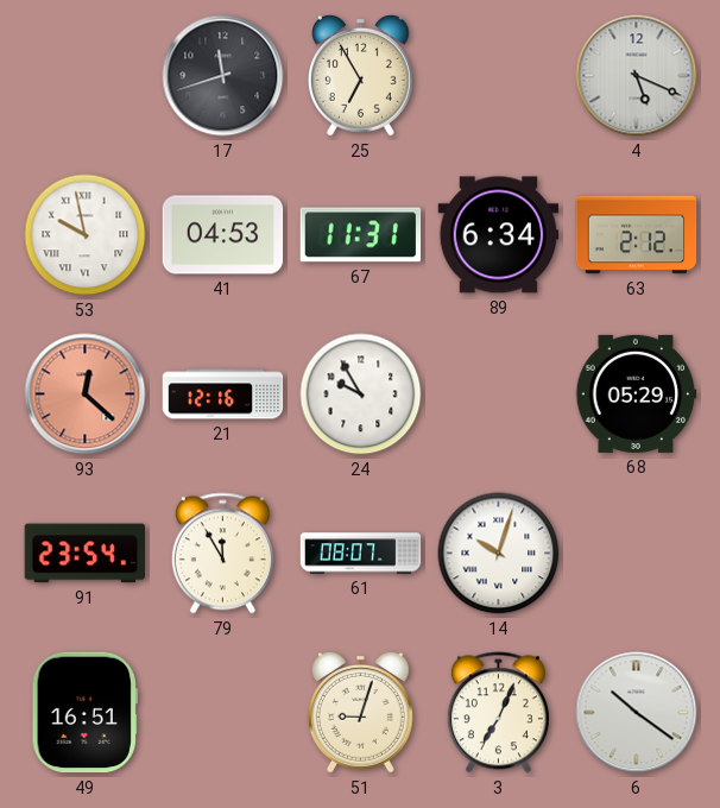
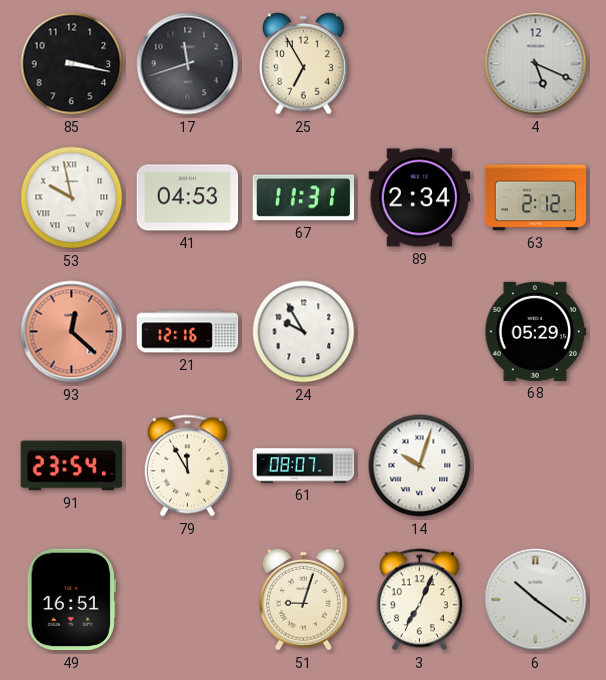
85: none -> 3:17
89: 6:34 -> 2:34
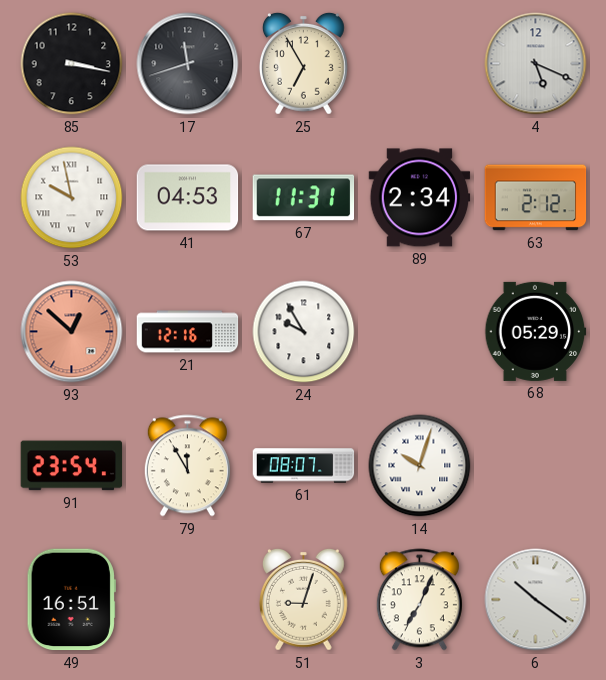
93: 12:22 -> 12:52
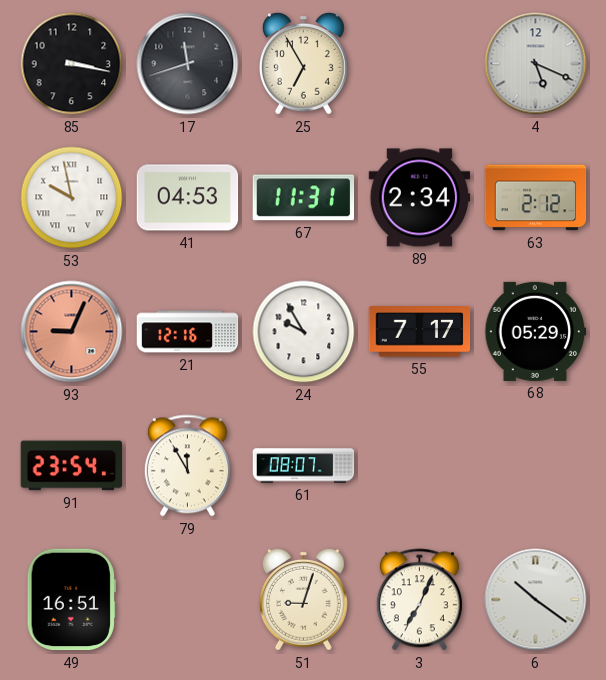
93: 12:52 -> 9:04
55: none -> 7:17
14: 10:03 -> none
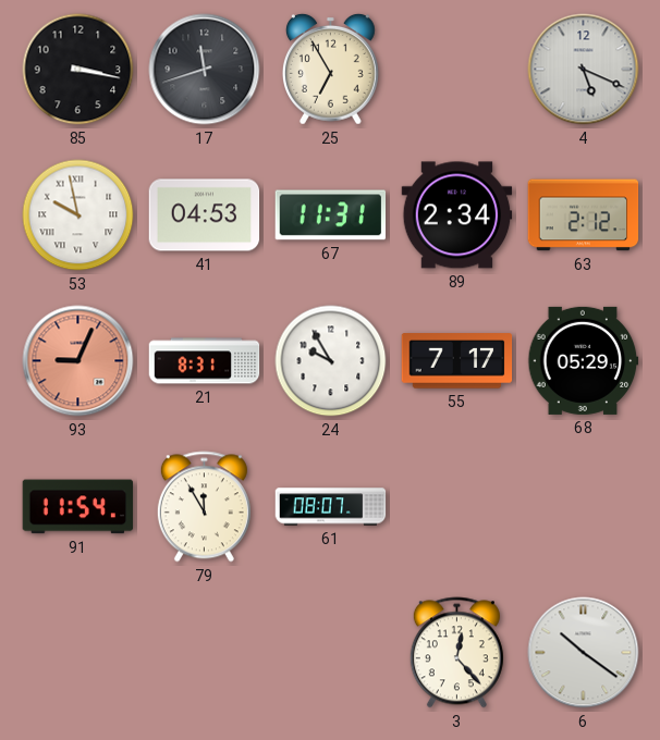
21: 12:16 -> 8:31
91: 23:54 -> 11:54
49: 16:51 -> none
51: 9:03 -> none
3: 7:04 -> 12:23
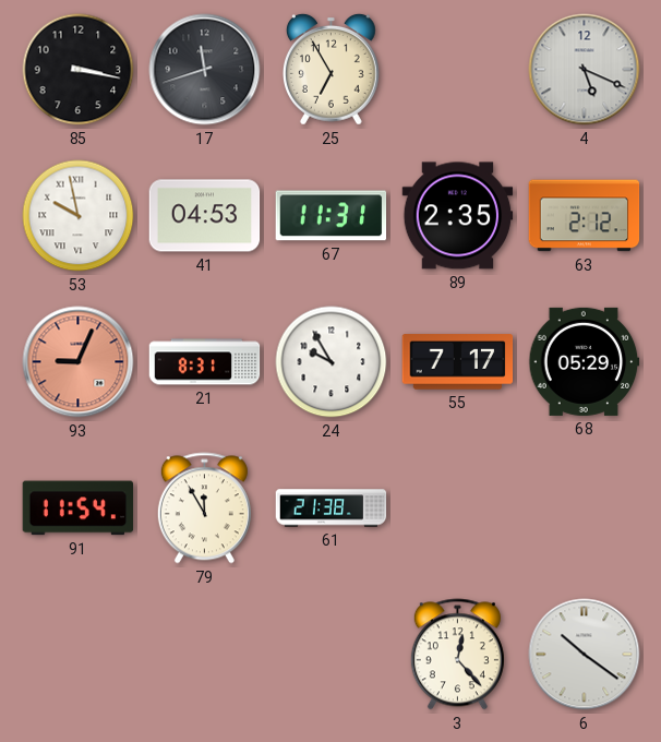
89: 2:34 -> 2:35
61: 08:07 -> 21:38
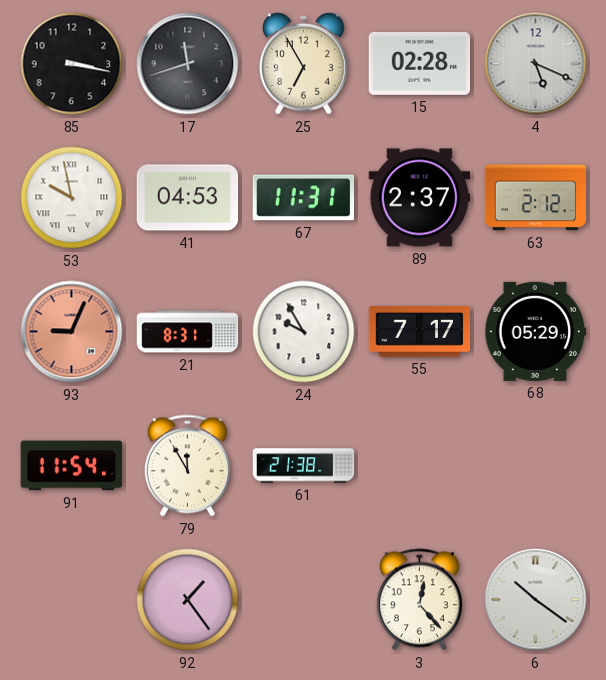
15: none -> 02:28
89: 2:35 -> 2:37
92: none -> 1:24
